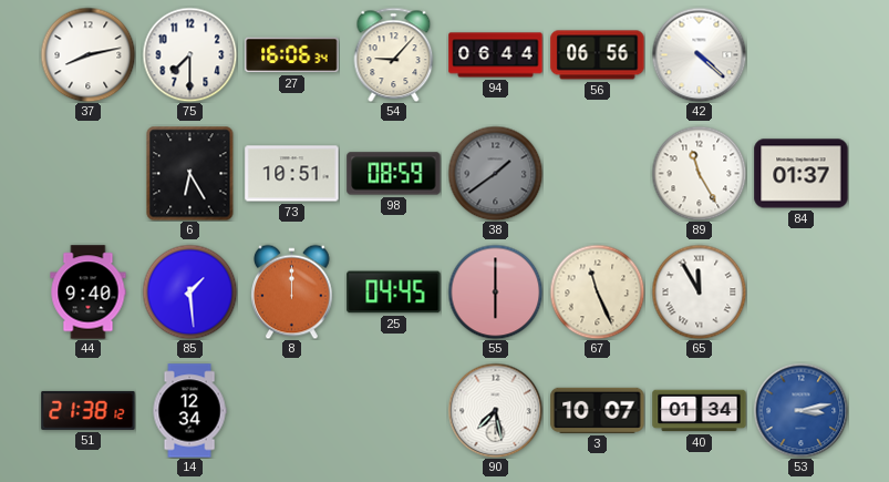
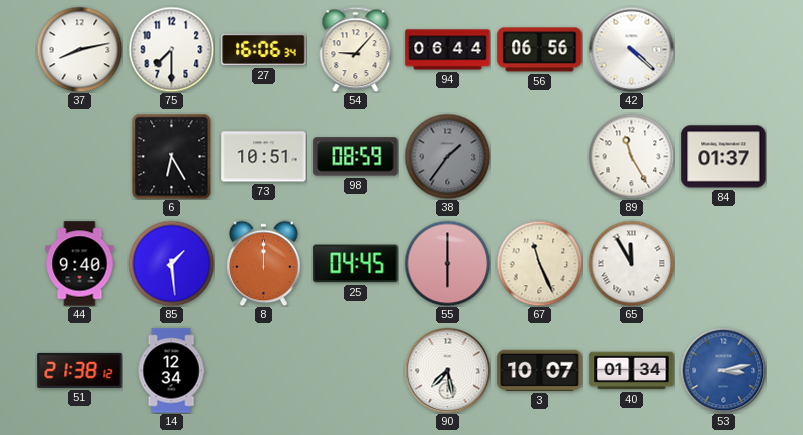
38: 1:39 -> 1:36
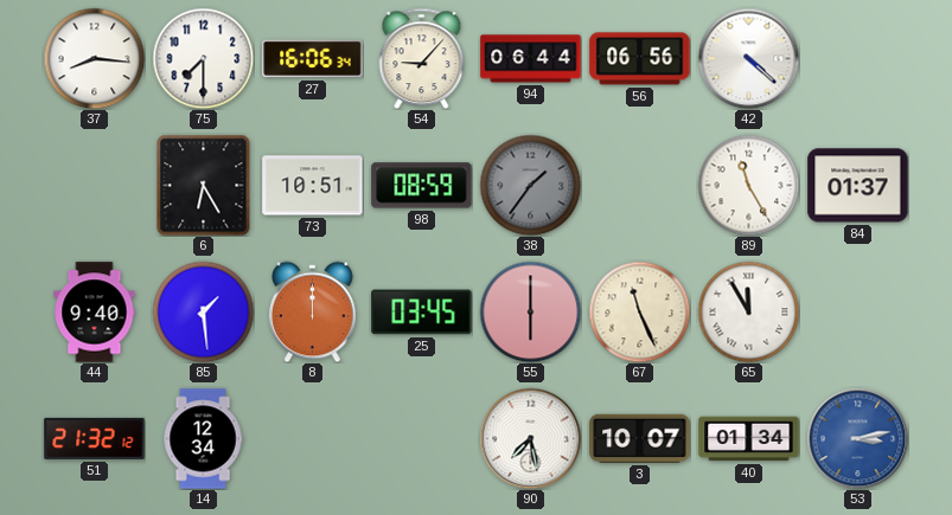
37: 8:13 -> 8:16
25: 04:45 -> 03:45
51: 21:38 -> 21:32
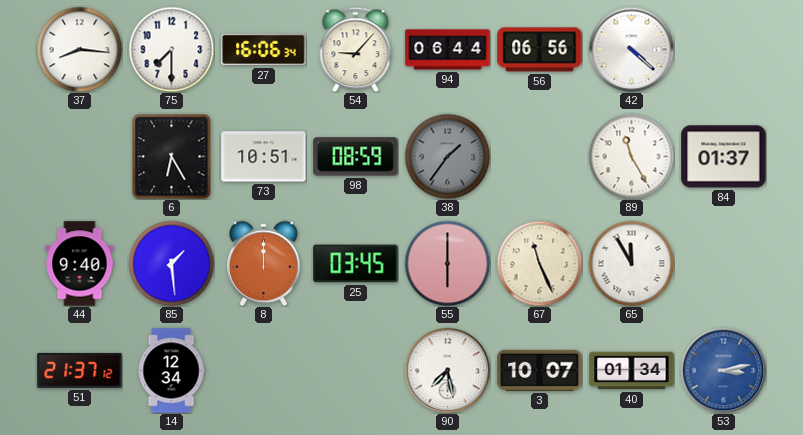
51: 21:32 -> 21:37
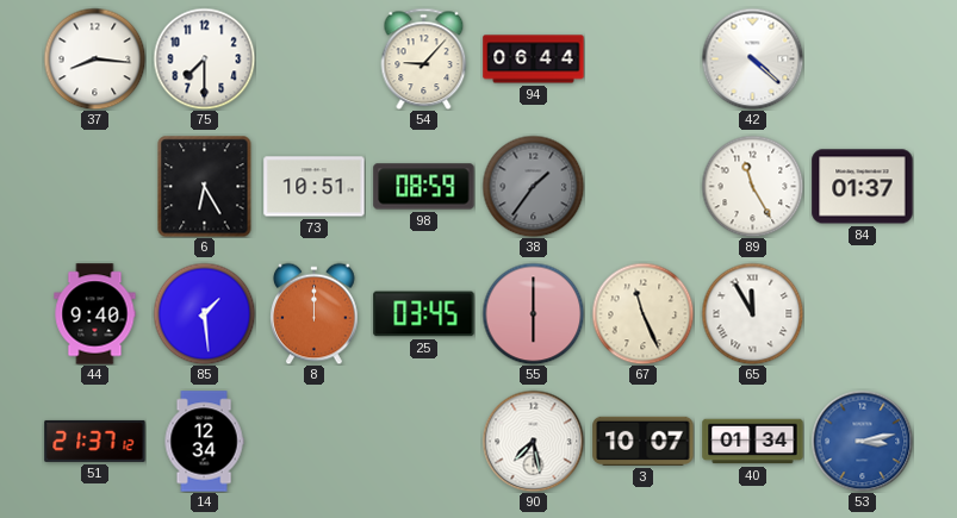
27: 16:06 -> none
56: 06:56 -> none
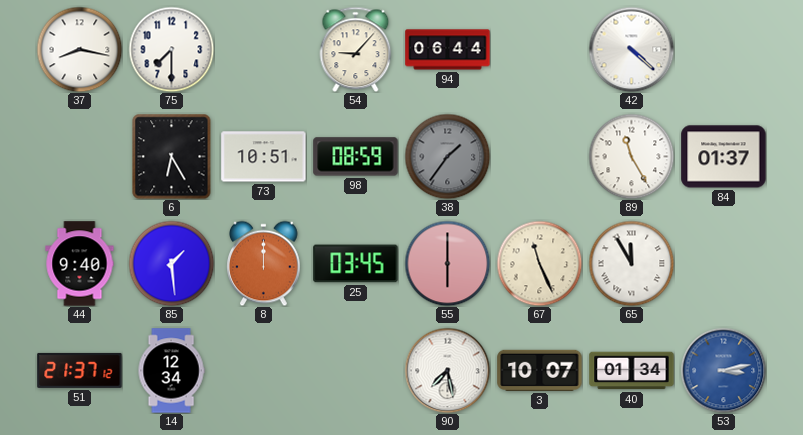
37: 8:16 -> 8:17
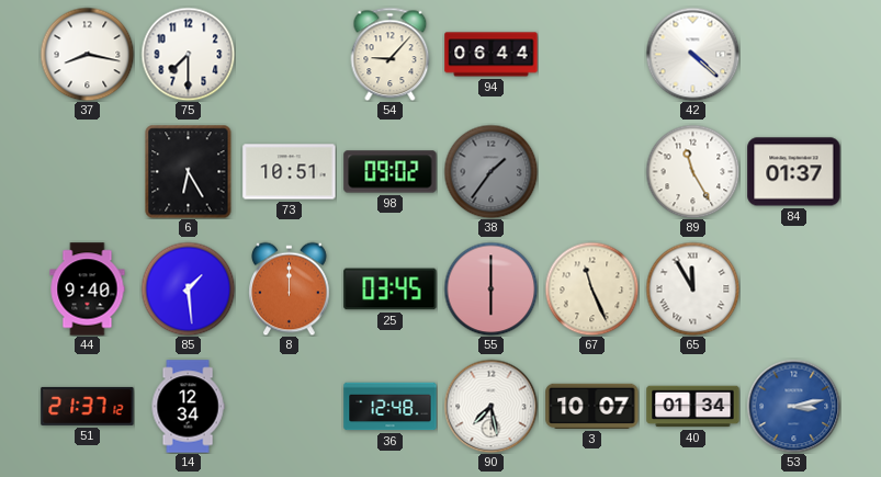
98: 08:59 -> 09:02
36: none -> 12:48
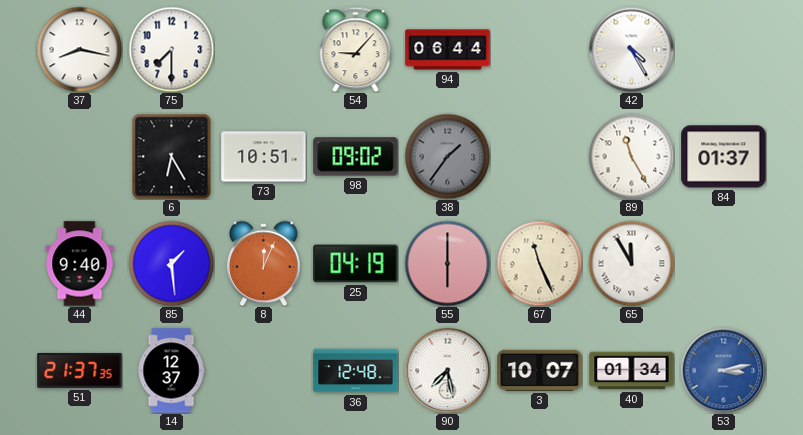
42: 4:22 -> 4:25
8: 12:00 -> 12:04
25: 03:45 -> 04:19
51: 21:37:12 -> 21:37:35
14: 12:34 -> 12:37
